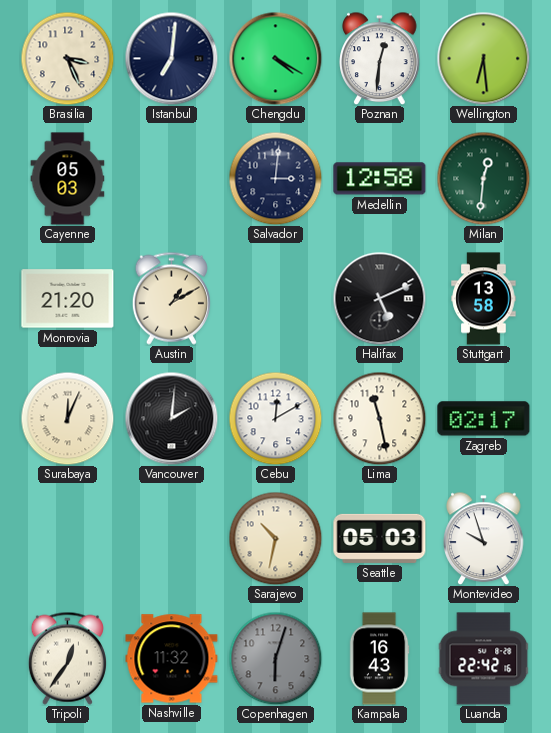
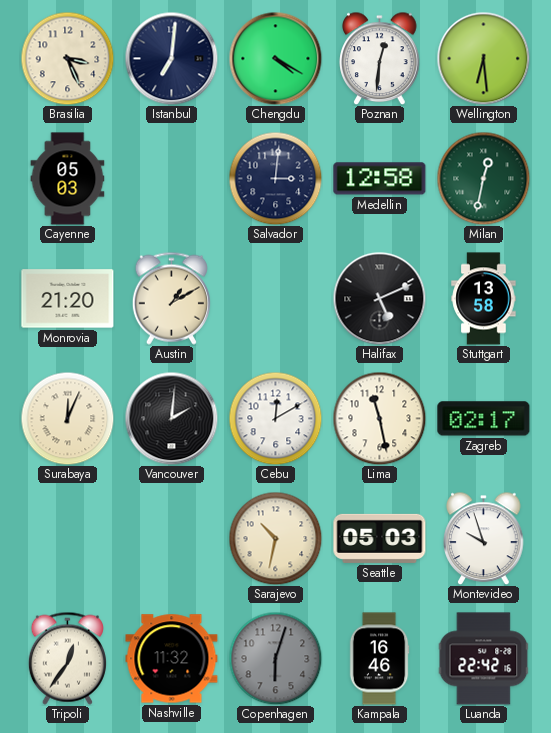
Milan: 12:31 -> 12:32
Kampala: 16:43 -> 16:46
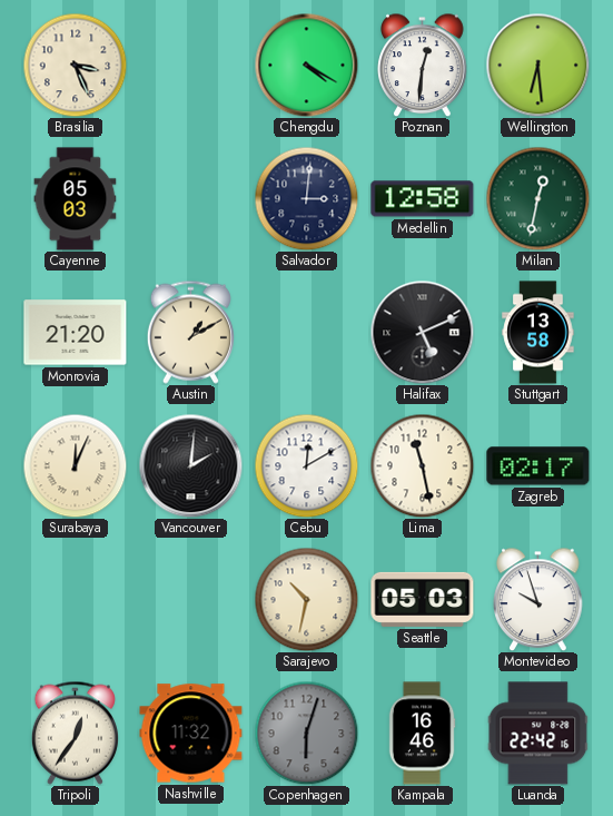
Istanbul: 7:01 -> none
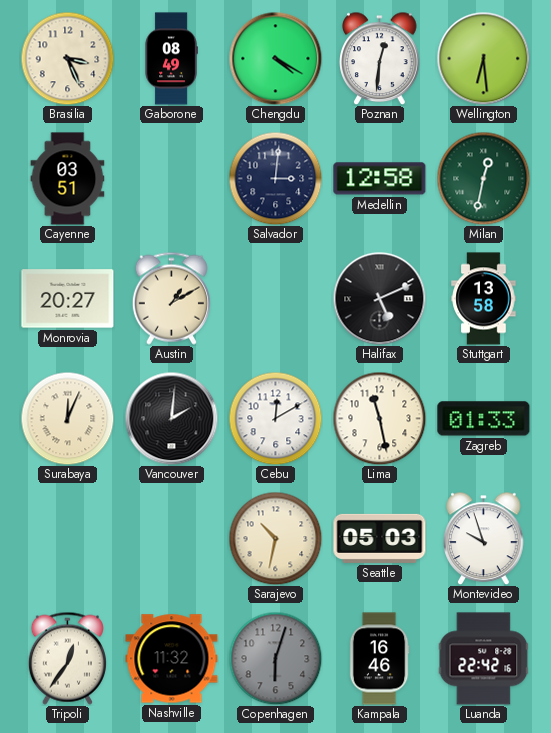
Gaborone: none -> 08:49
Cayenne: 05:03 -> 03:51
Monrovia: 21:20 -> 20:27
Zagreb: 02:17 -> 01:33
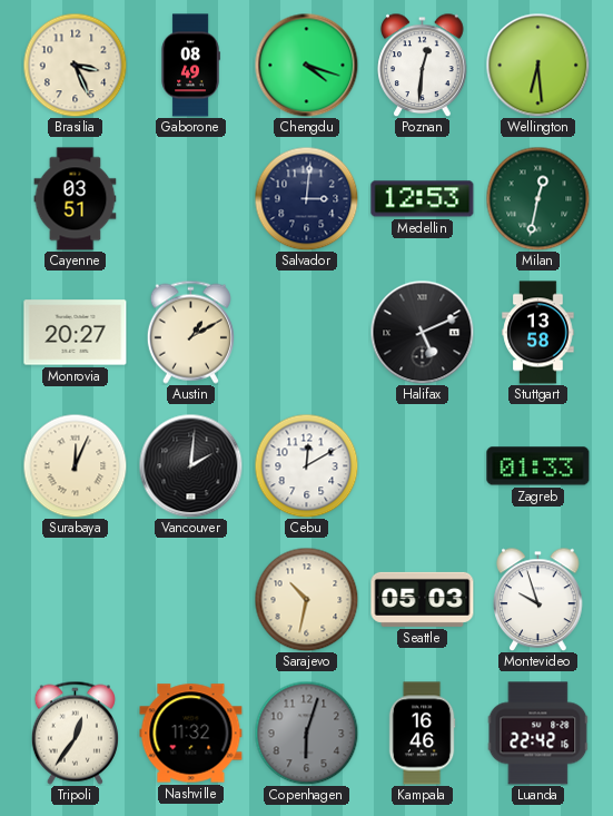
Chengdu: 4:20 -> 4:18
Medellin: 12:58 -> 12:53
Lima: 11:28 -> none
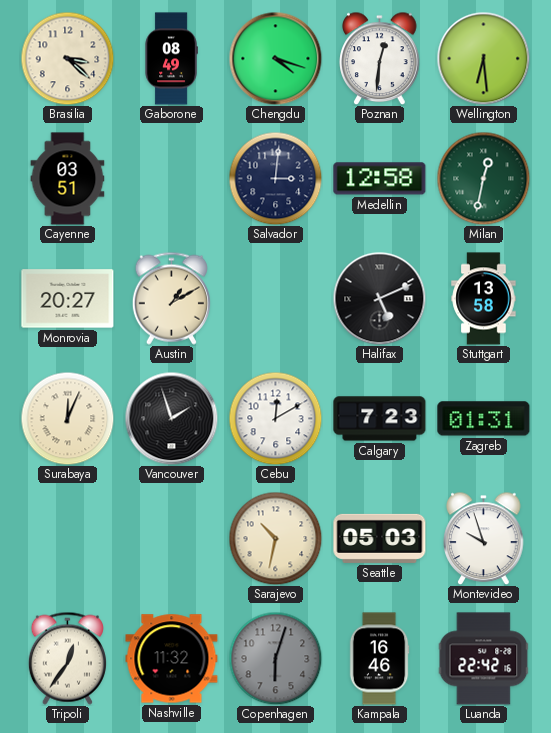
Brasilia: 3:26 -> 3:22
Medellin: 12:53 -> 12:58
Vancouver: 2:01 -> 1:57
Calgary: none -> 7:23
Zagreb: 01:33 -> 01:31
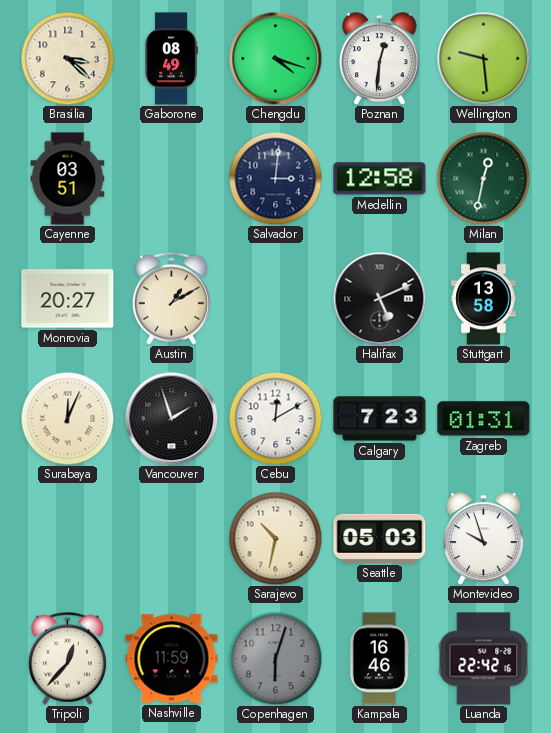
Wellington: 6:29 -> 9:29
Tripoli: 12:36 -> 12:37
Nashville: 11:32 -> 11:59
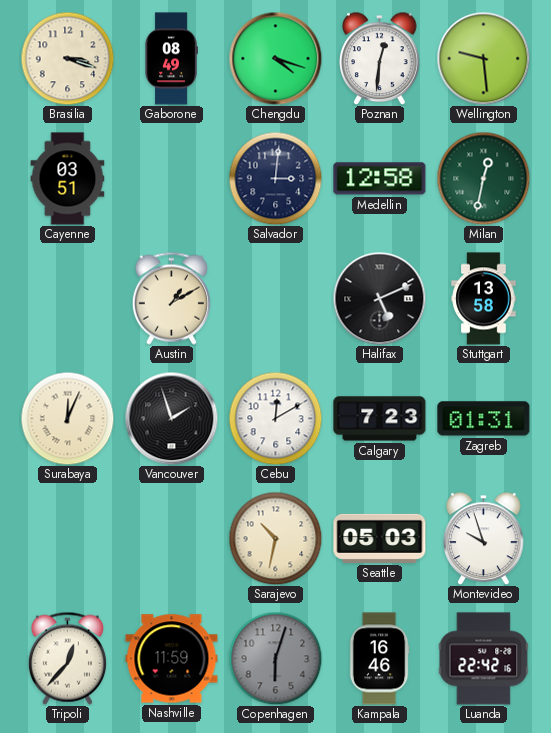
Brasilia: 3:22 -> 3:18
Monrovia: 20:27 -> none
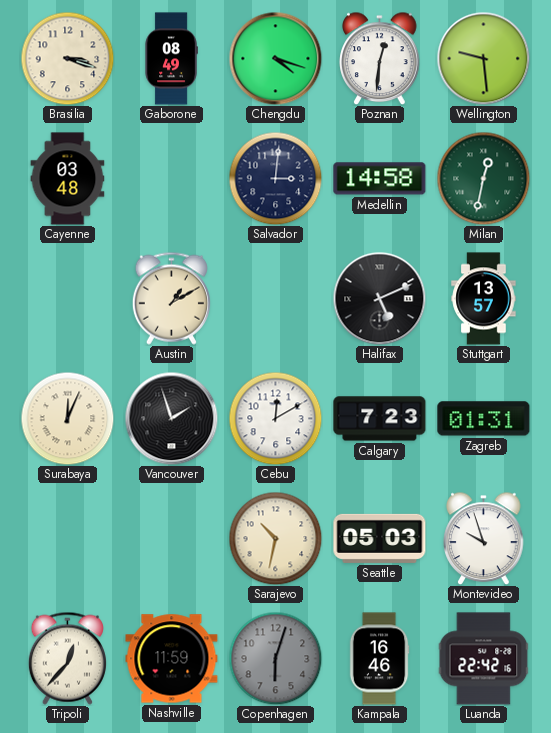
Cayenne: 03:51 -> 03:48
Medellin: 12:58 -> 14:58
Stuttgart: 13:58 -> 13:57
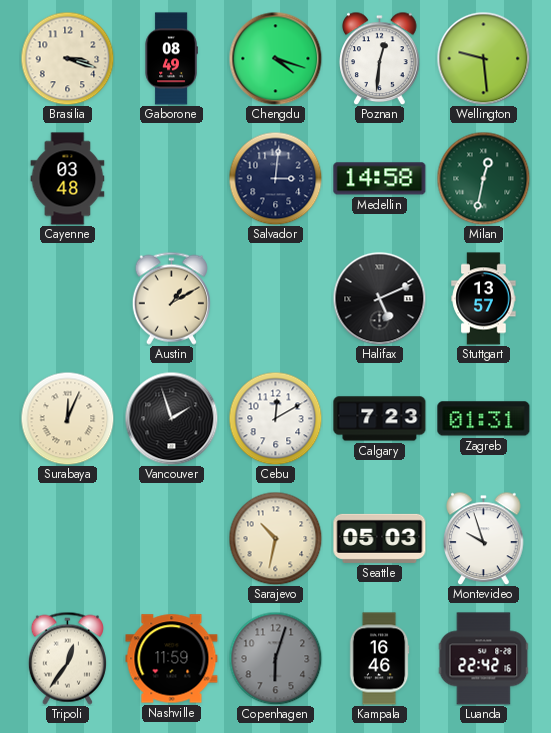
Tripoli: 12:37 -> 12:36
